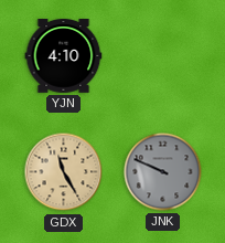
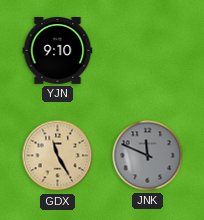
YJN: 4:10 -> 9:10
JNK: 9:49 -> 11:49
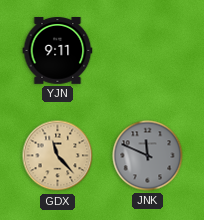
YJN: 9:10 -> 9:11
GDX: 11:25 -> 11:23
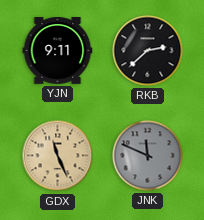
RKB: none -> 2:38
GDX: 11:23 -> 11:26
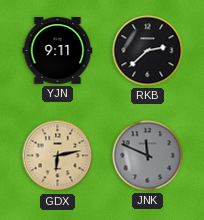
GDX: 11:26 -> 6:13
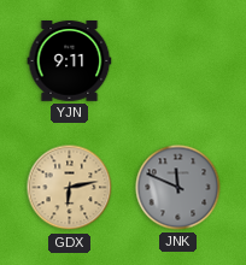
RKB: 2:38 -> none
